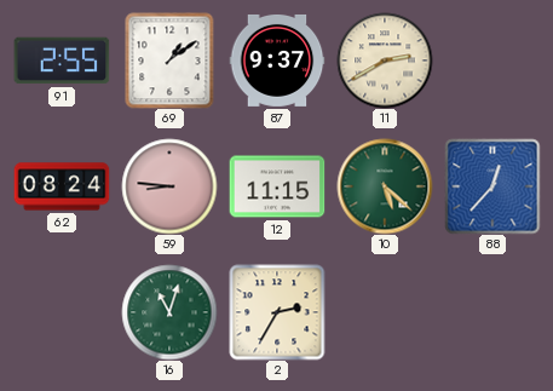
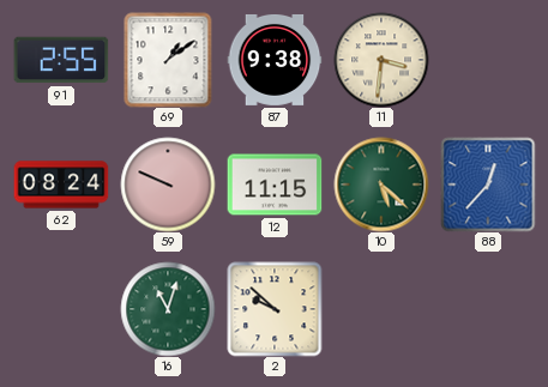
87: 9:37 -> 9:38
11: 2:40 -> 3:31
59: 8:46 -> 9:49
2: 2:35 -> 9:52
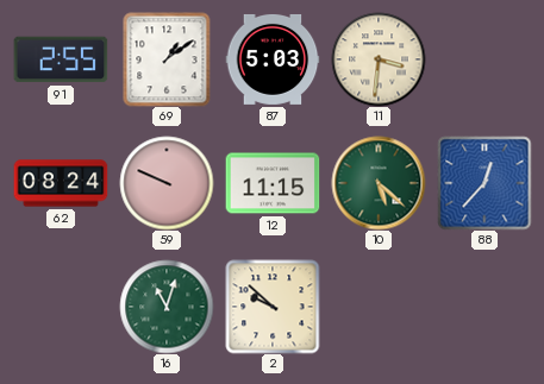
87: 9:38 -> 5:03
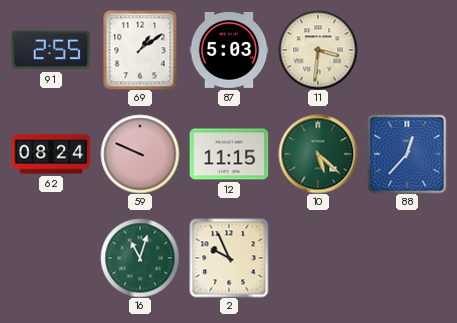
2: 9:52 -> 9:56
